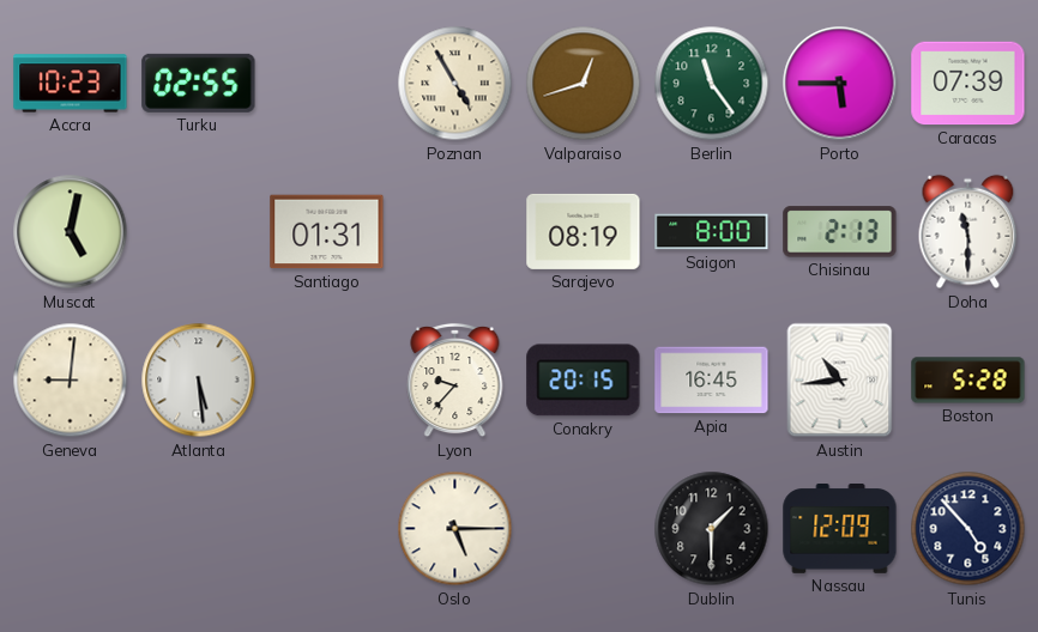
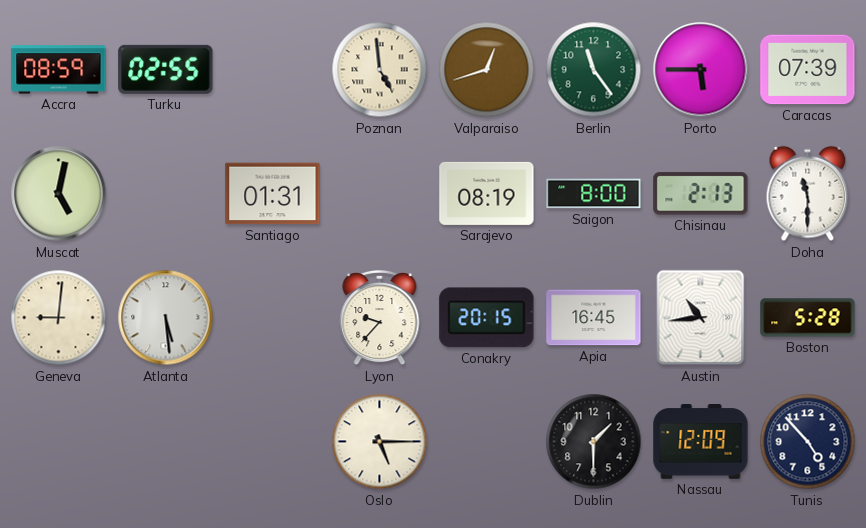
Accra: 10:23 -> 08:59
Poznan: 4:55 -> 4:59
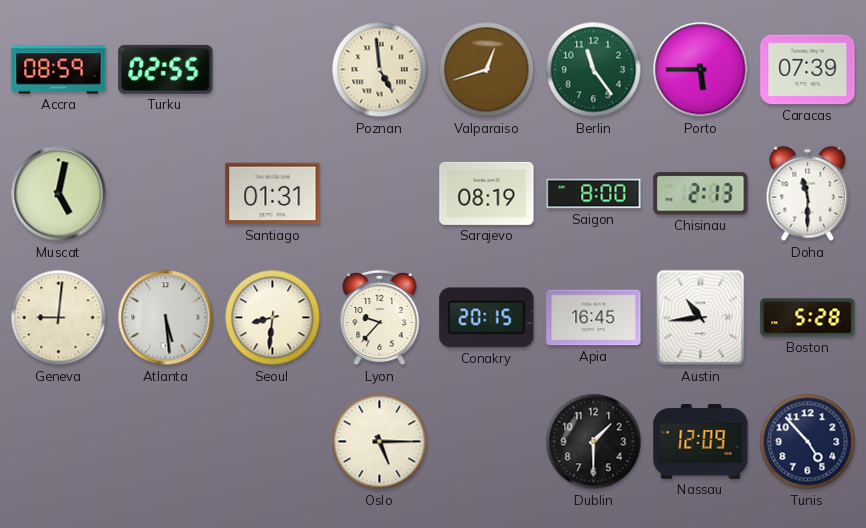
Seoul: none -> 8:31
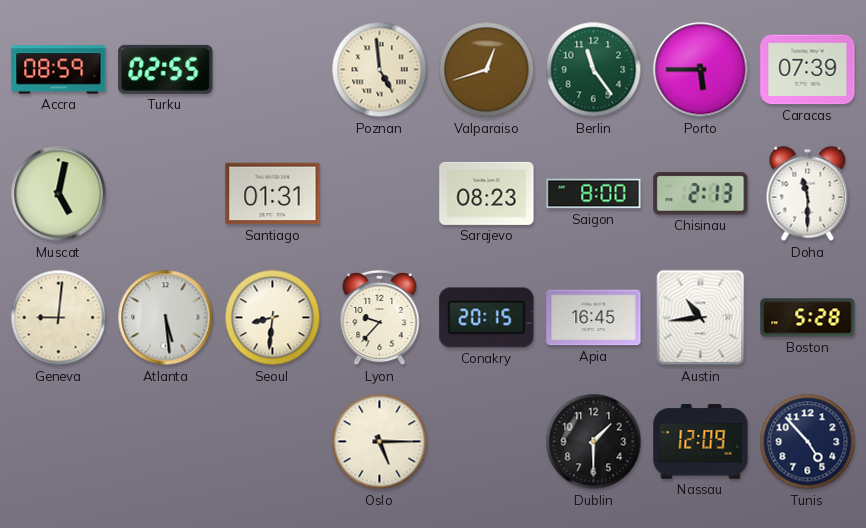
Sarajevo: 08:19 -> 08:23
